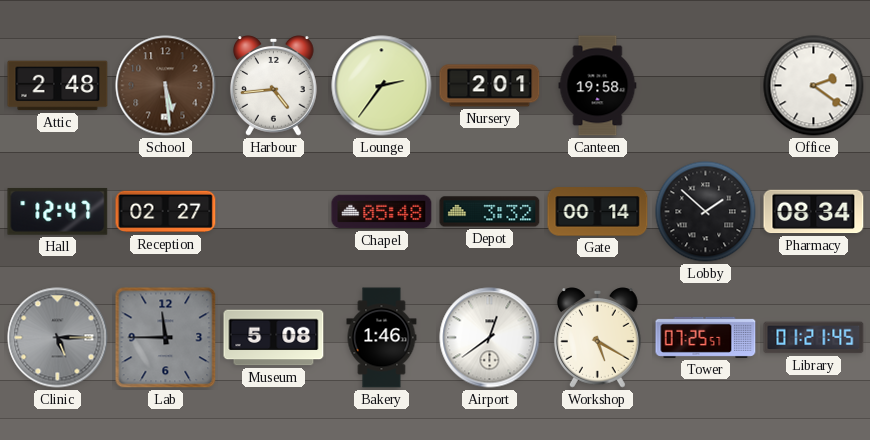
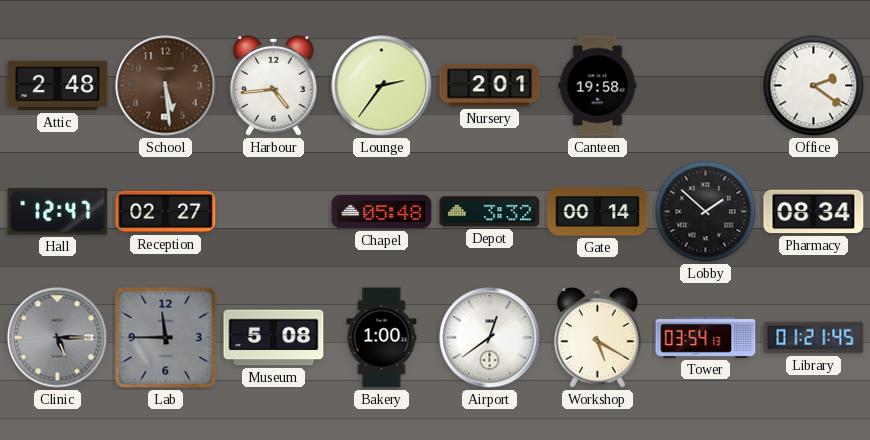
Bakery: 1:46 -> 1:00
Tower: 07:25 -> 03:54
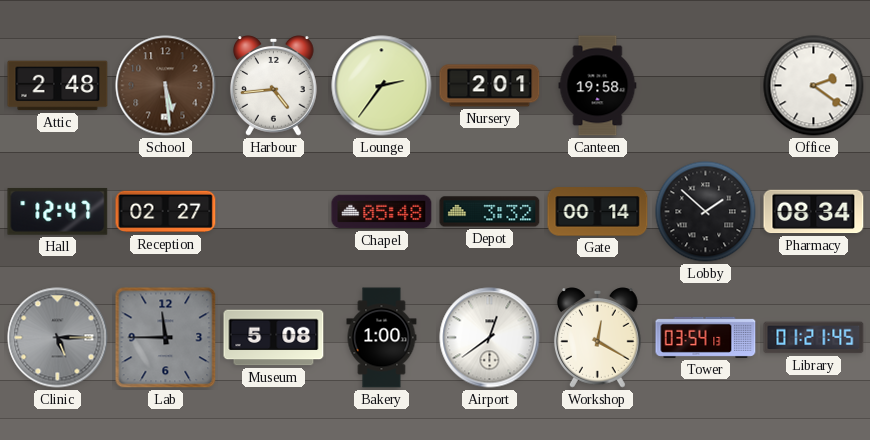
Workshop: 5:20 -> 12:20
